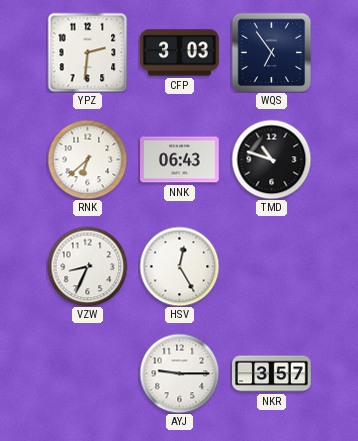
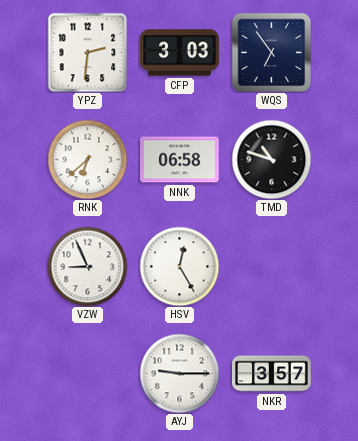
NNK: 06:43 -> 06:58
VZW: 8:34 -> 8:56
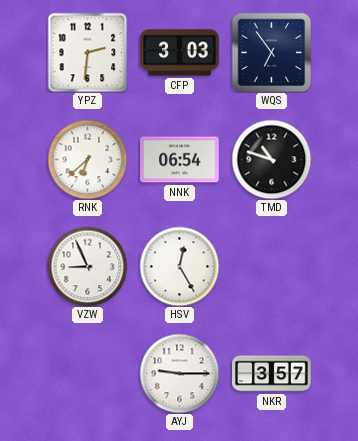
NNK: 06:58 -> 06:54
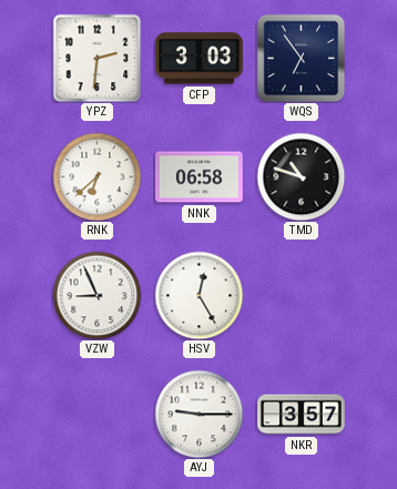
NNK: 06:54 -> 06:58
